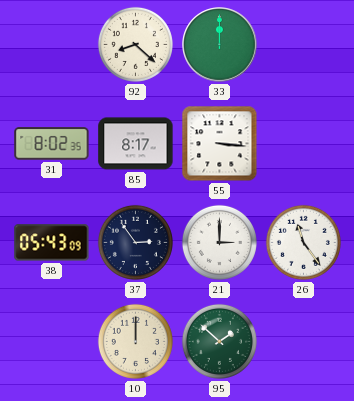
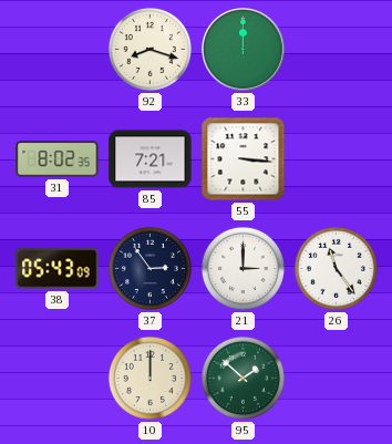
92: 8:22 -> 8:18
85: 8:17 -> 7:21
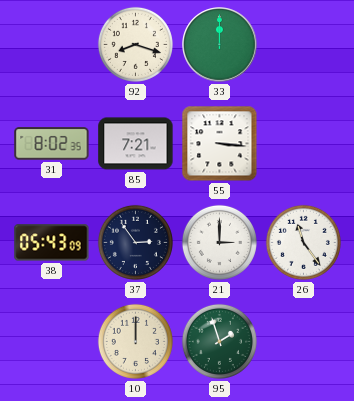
95: 1:52 -> 1:57
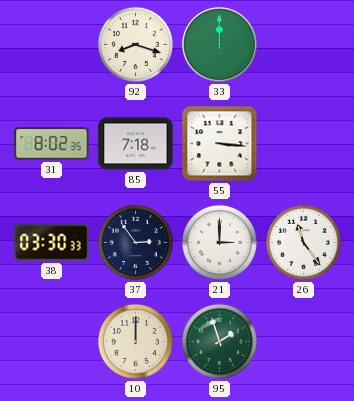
85: 7:21 -> 7:18
38: 05:43 -> 03:30
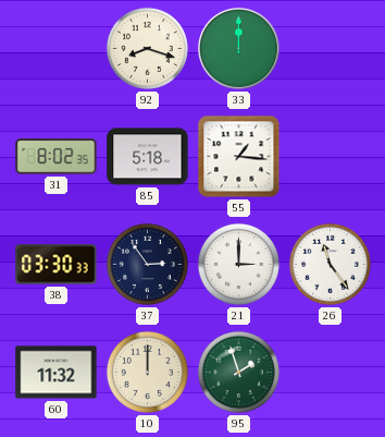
85: 7:18 -> 5:18
55: 3:16 -> 1:16
60: none -> 11:32
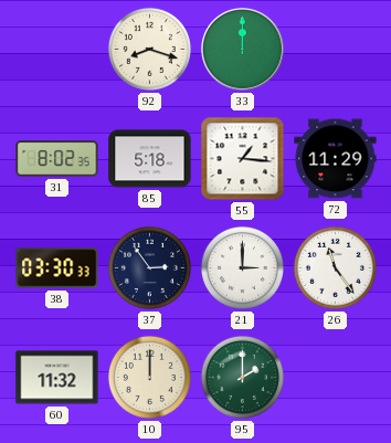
72: none -> 11:29
95: 1:57 -> 2:00
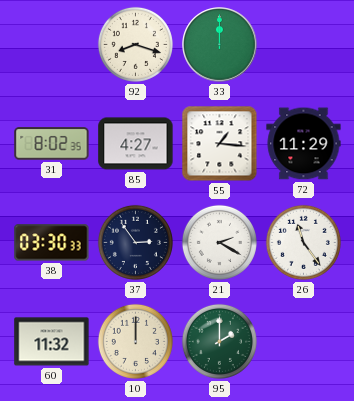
85: 5:18 -> 4:27
21: 3:00 -> 2:20
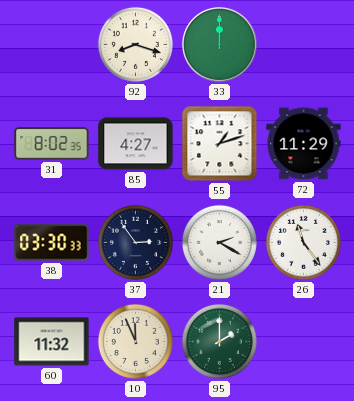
55: 1:16 -> 1:12
10: 12:00 -> 11:56
